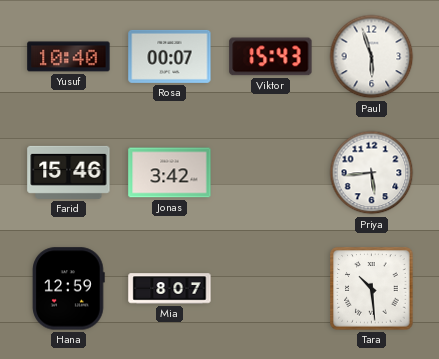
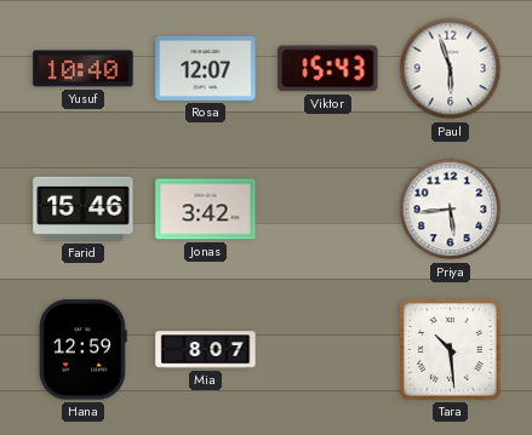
Rosa: 00:07 -> 12:07
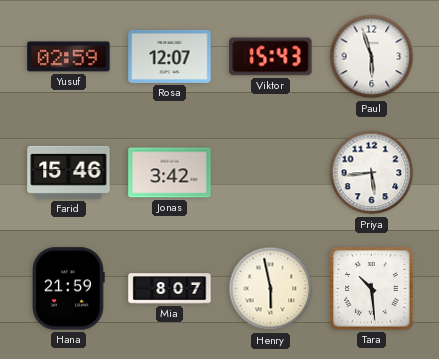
Yusuf: 10:40 -> 02:59
Hana: 12:59 -> 21:59
Henry: none -> 5:58
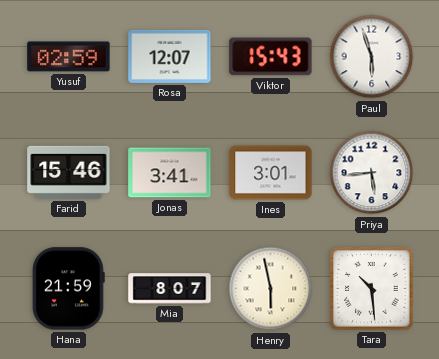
Jonas: 3:42 -> 3:41
Ines: none -> 3:01
